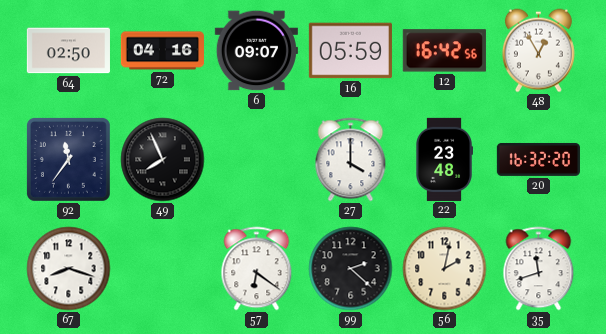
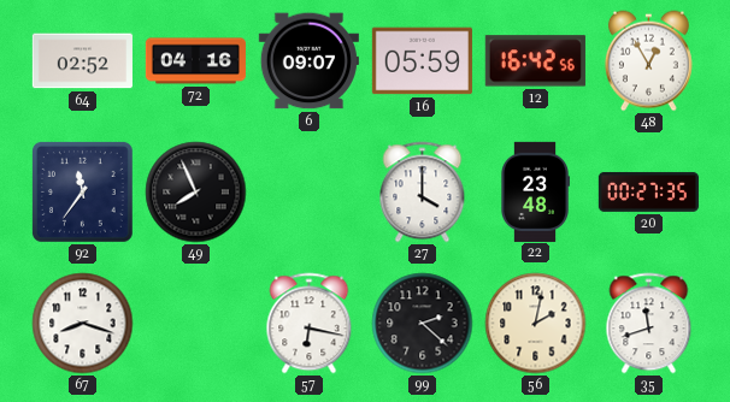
64: 02:50 -> 02:52
20: 16:32 -> 00:27
57: 6:21 -> 6:17
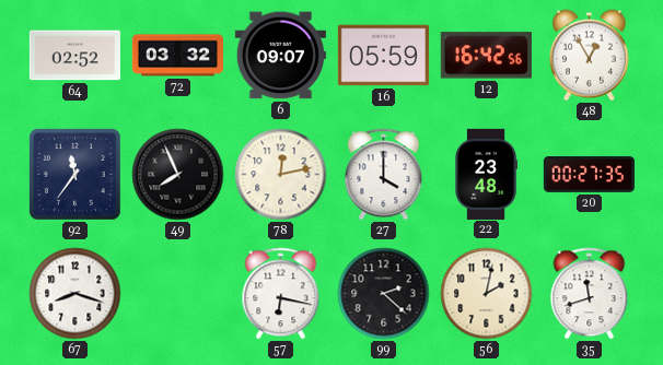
72: 04:16 -> 03:32
78: none -> 12:13
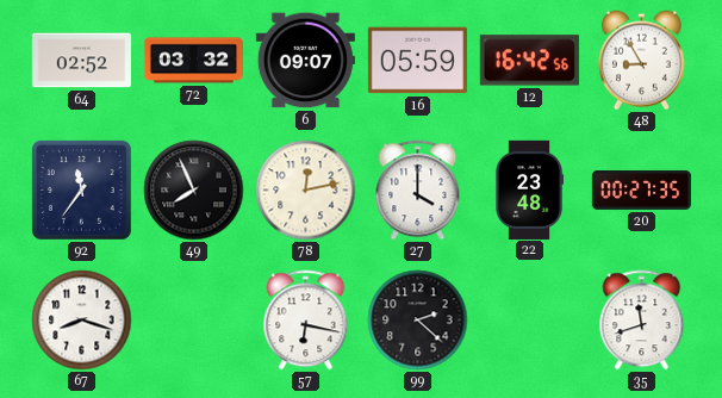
48: 12:55 -> 8:55
56: 2:02 -> none
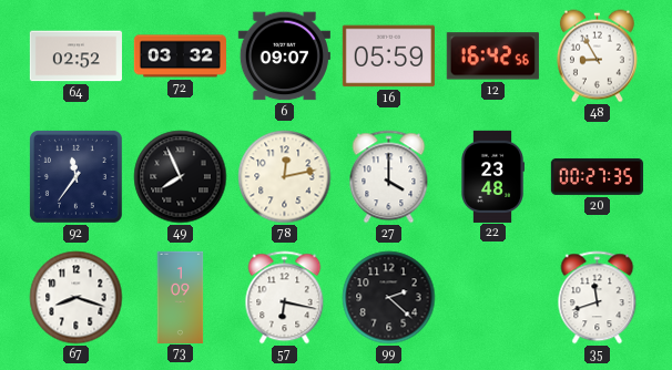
73: none -> 1:09
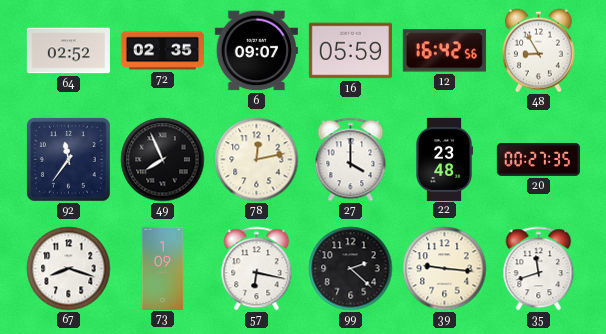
72: 03:32 -> 02:35
39: none -> 9:16
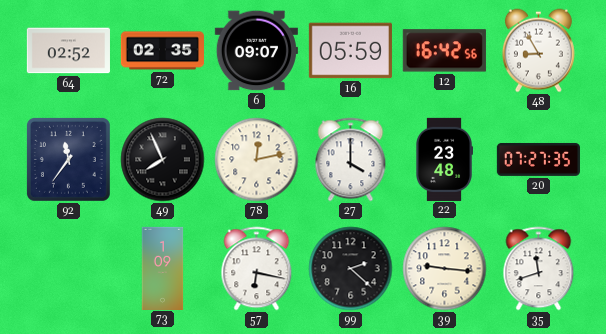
20: 00:27 -> 07:27
67: 8:18 -> none
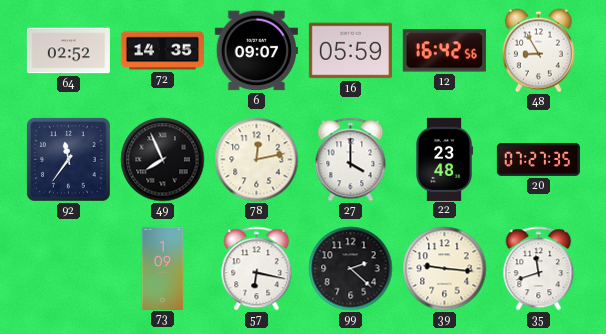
72: 02:35 -> 14:35
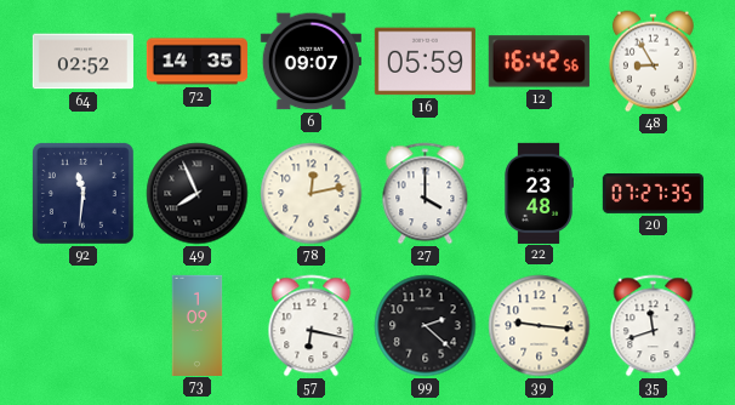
92: 11:36 -> 11:31
